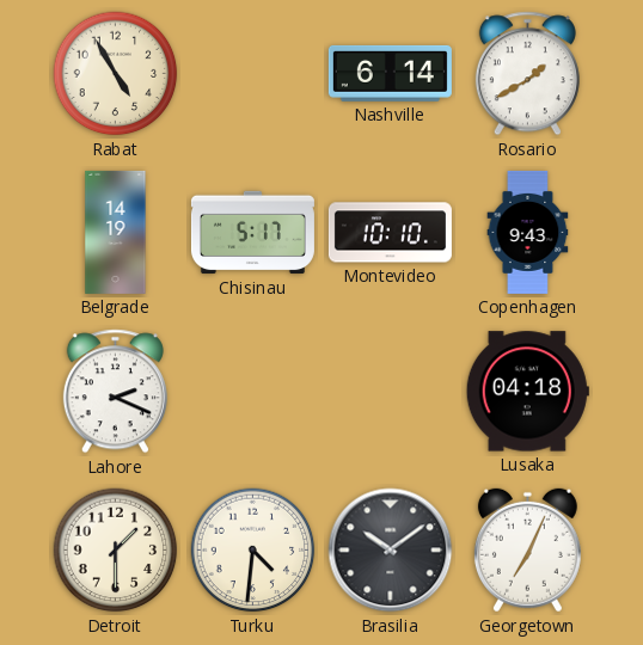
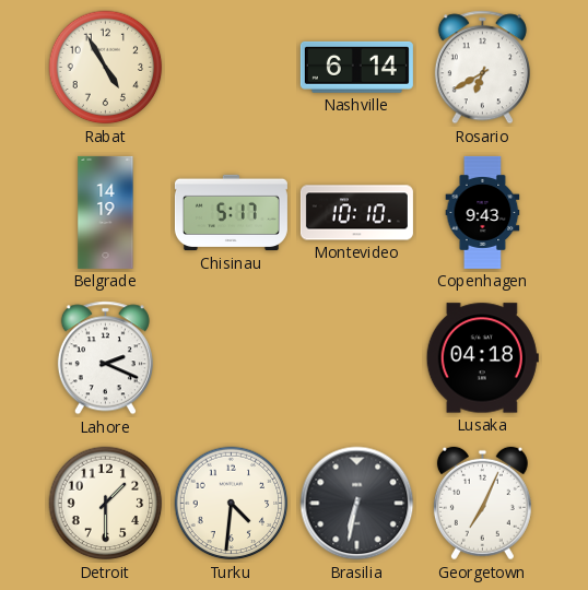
Rosario: 1:40 -> 6:40
Brasilia: 10:09 -> 6:32
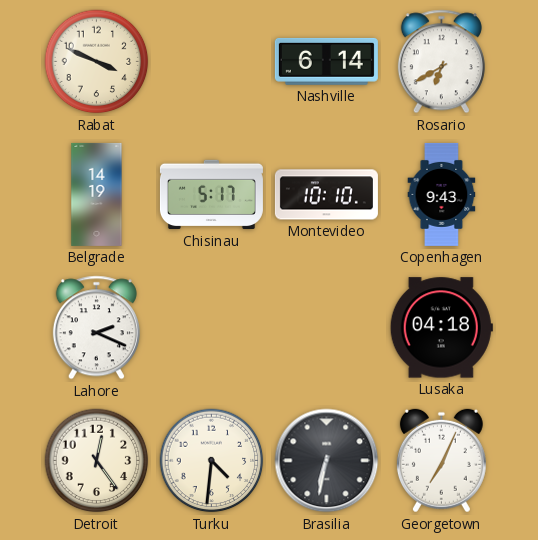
Rabat: 4:55 -> 3:49
Detroit: 1:30 -> 12:24
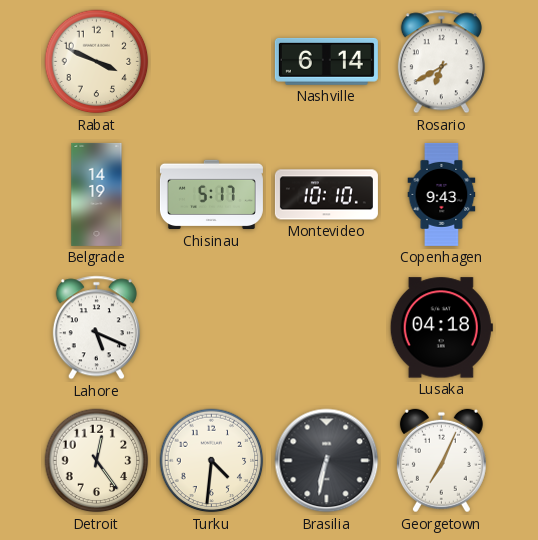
Lahore: 2:19 -> 5:19
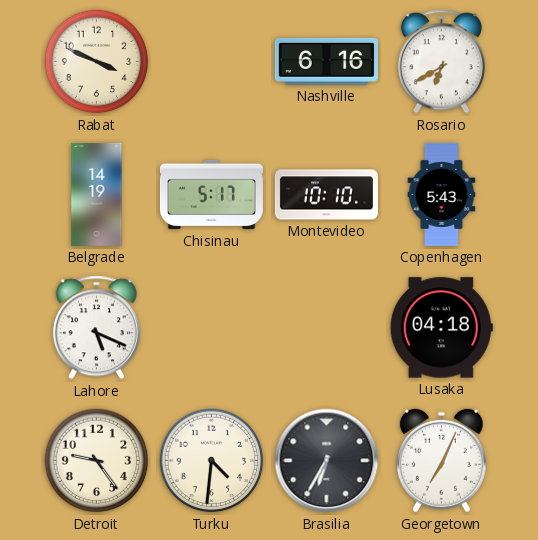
Nashville: 6:14 -> 6:16
Copenhagen: 9:43 -> 5:43
Detroit: 12:24 -> 9:24
Brasilia: 6:32 -> 6:35
